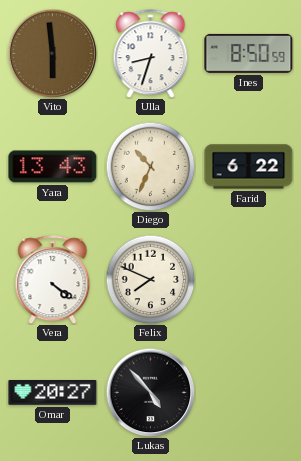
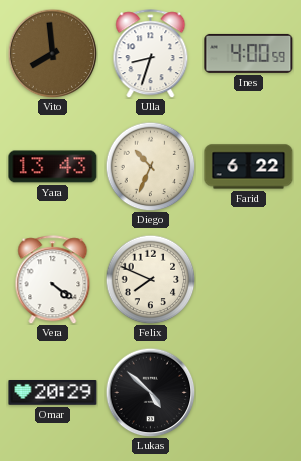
Vito: 5:59 -> 7:59
Ines: 8:50 -> 4:00
Omar: 20:27 -> 20:29
Lukas: 4:53 -> 4:52
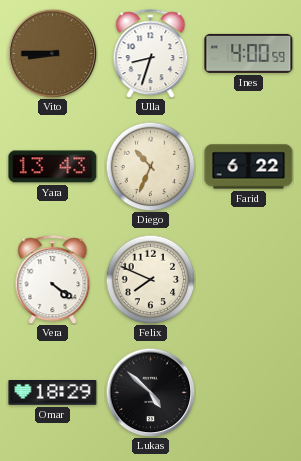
Vito: 7:59 -> 8:45
Omar: 20:29 -> 18:29
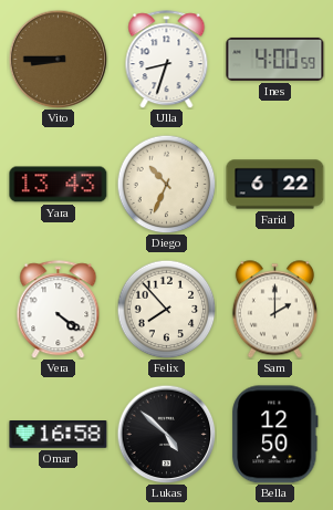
Felix: 7:49 -> 7:53
Sam: none -> 2:00
Omar: 18:29 -> 16:58
Bella: none -> 12:50
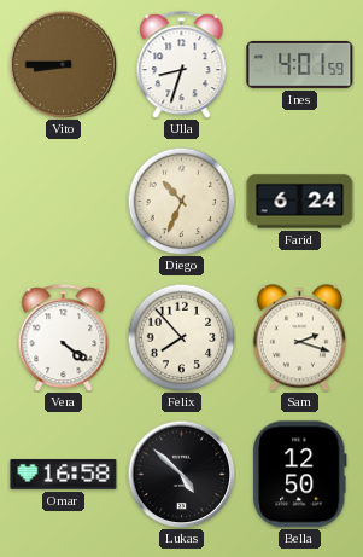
Ines: 4:00 -> 4:01
Yara: 13:43 -> none
Farid: 6:22 -> 6:24
Sam: 2:00 -> 2:18
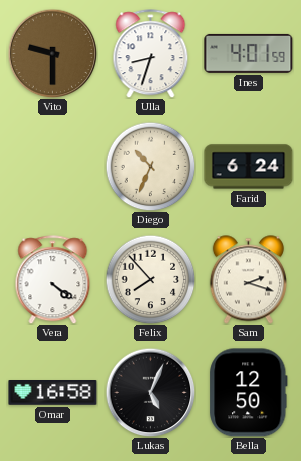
Vito: 8:45 -> 9:30
Lukas: 4:52 -> 5:04
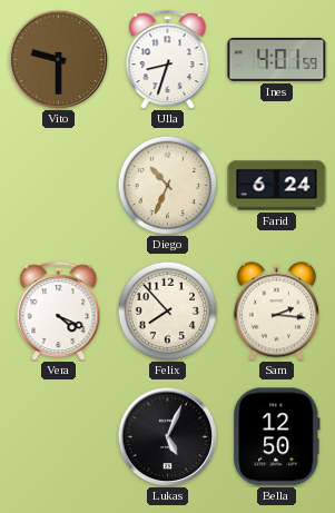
Vera: 4:21 -> 4:19
Sam: 2:18 -> 2:16
Omar: 16:58 -> none
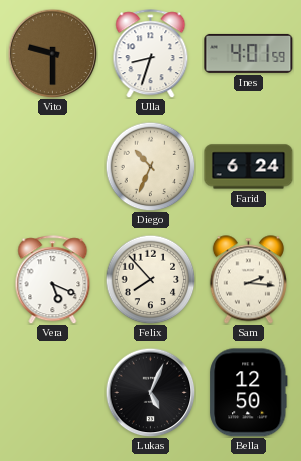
Vera: 4:19 -> 5:19
